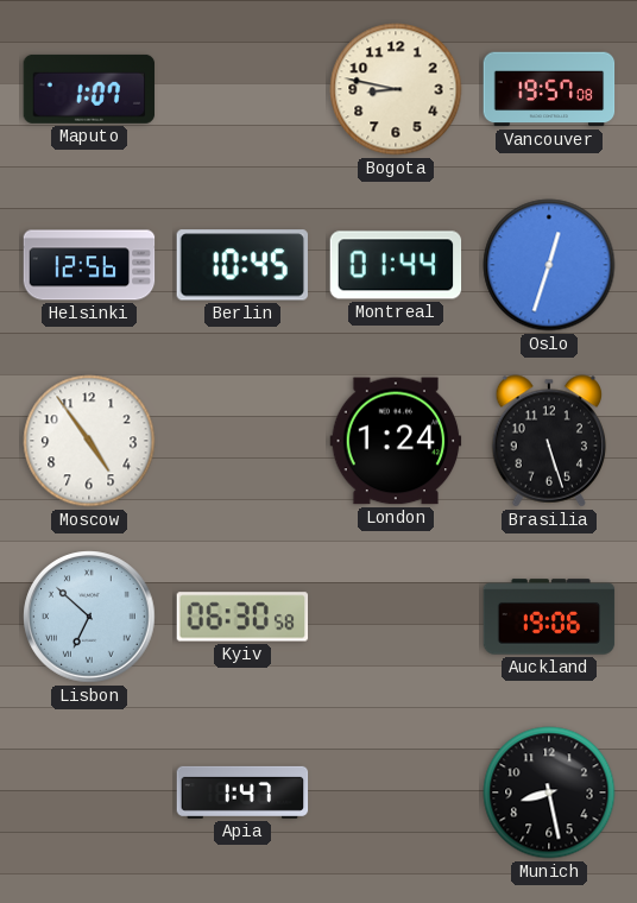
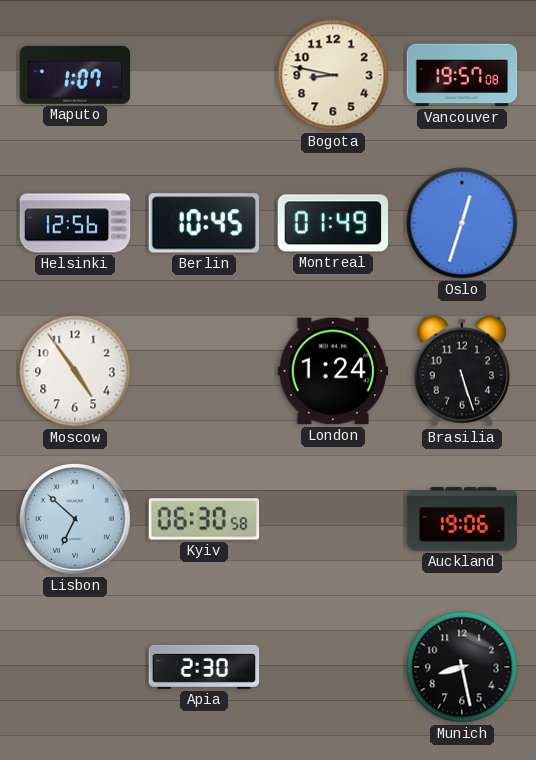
Montreal: 01:44 -> 01:49
Apia: 1:47 -> 2:30
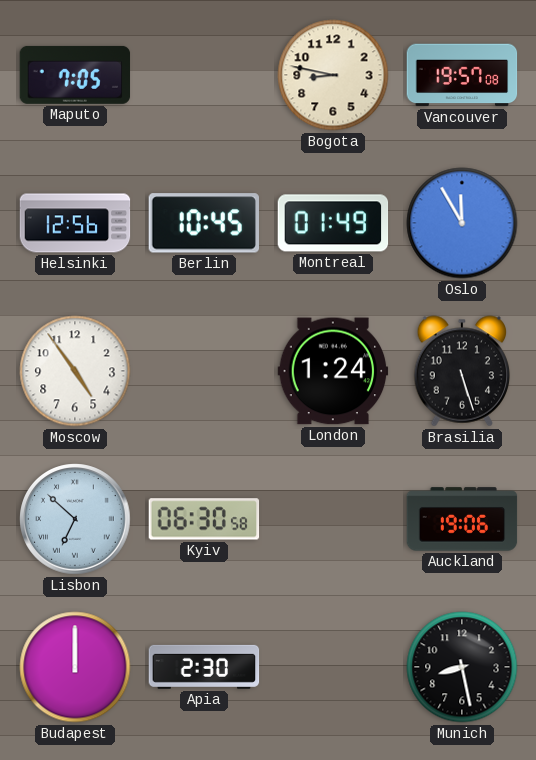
Maputo: 1:07 -> 7:05
Oslo: 12:33 -> 11:55
Budapest: none -> 12:00
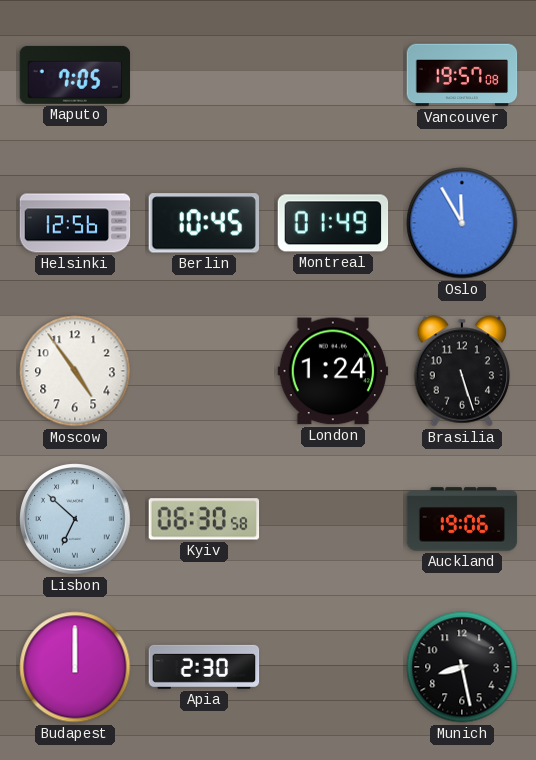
Bogota: 8:47 -> none
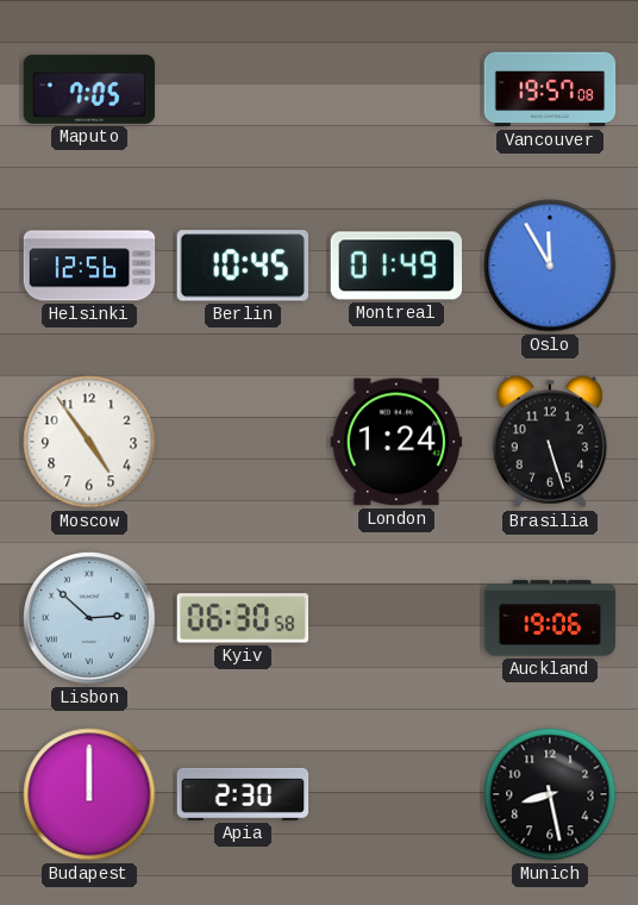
Lisbon: 6:52 -> 2:52
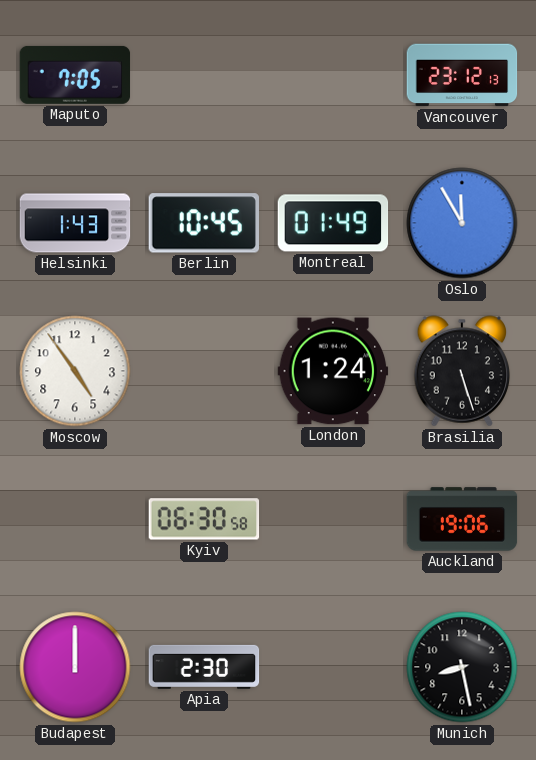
Vancouver: 19:57 -> 23:12
Helsinki: 12:56 -> 1:43
Lisbon: 2:52 -> none
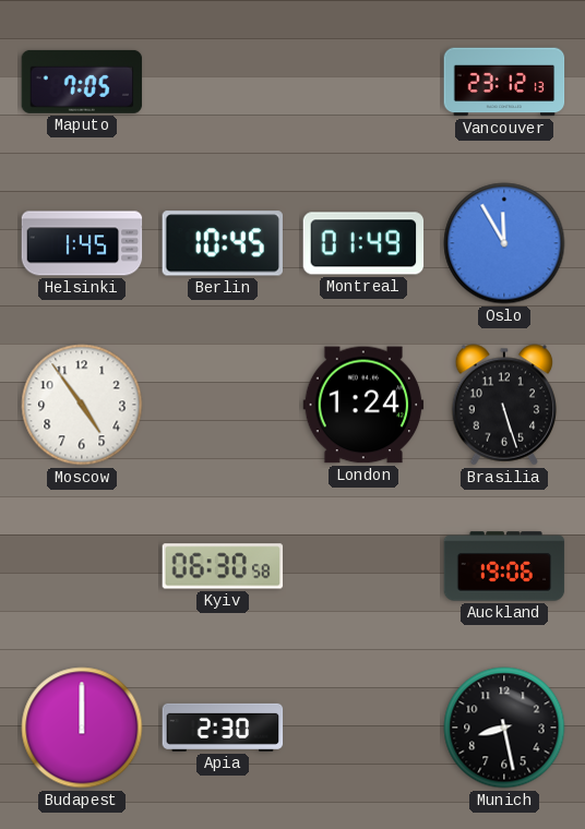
Helsinki: 1:43 -> 1:45
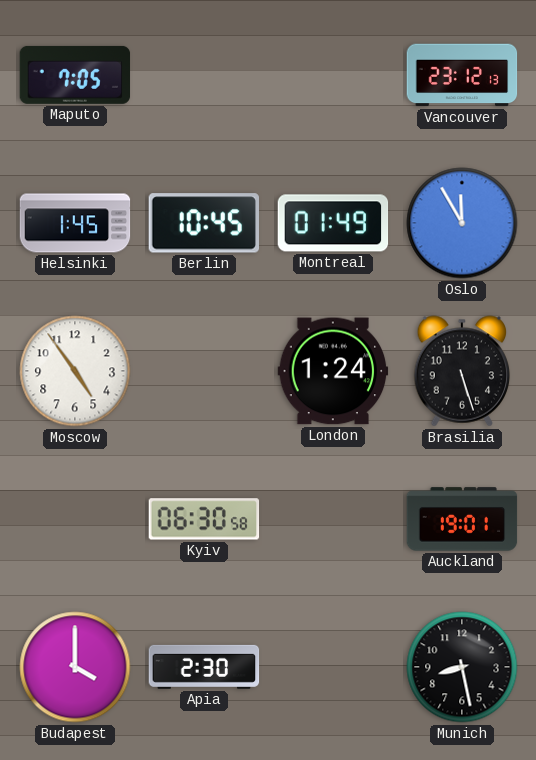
Auckland: 19:06 -> 19:01
Budapest: 12:00 -> 4:00
